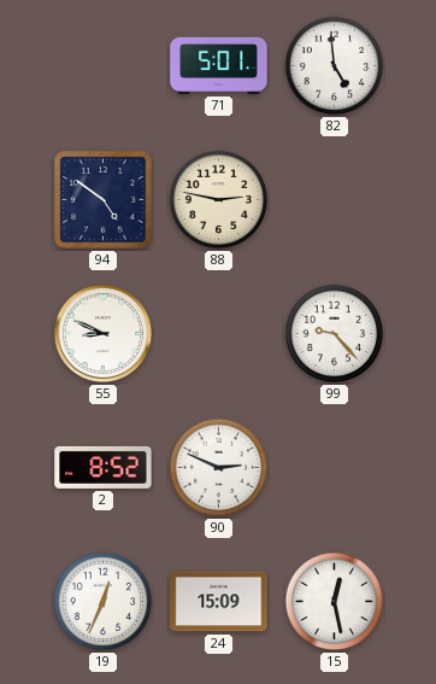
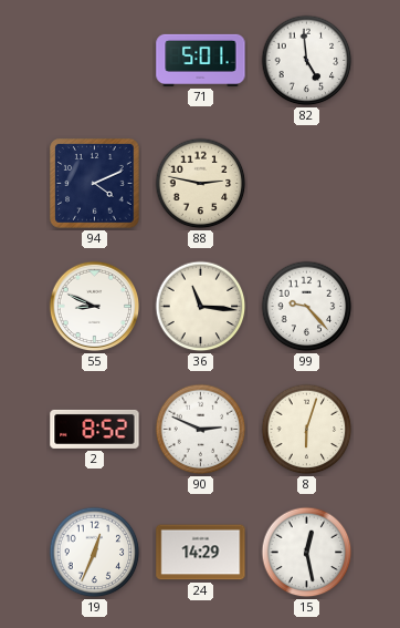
94: 4:51 -> 4:11
36: none -> 11:16
8: none -> 6:03
24: 15:09 -> 14:29
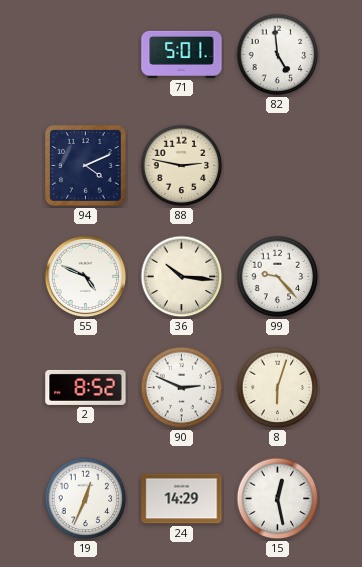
55: 8:49 -> 4:49
36: 11:16 -> 10:16
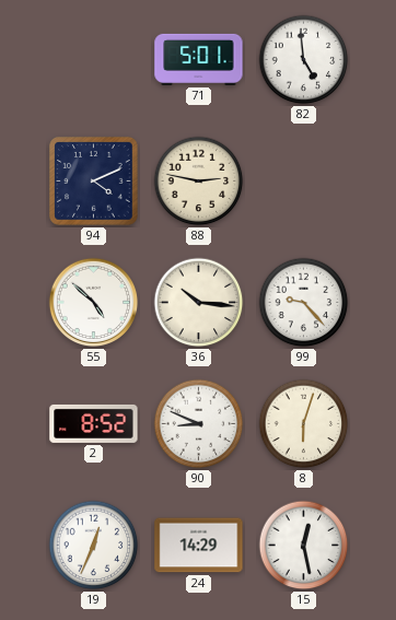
55: 4:49 -> 4:52
90: 2:49 -> 8:49
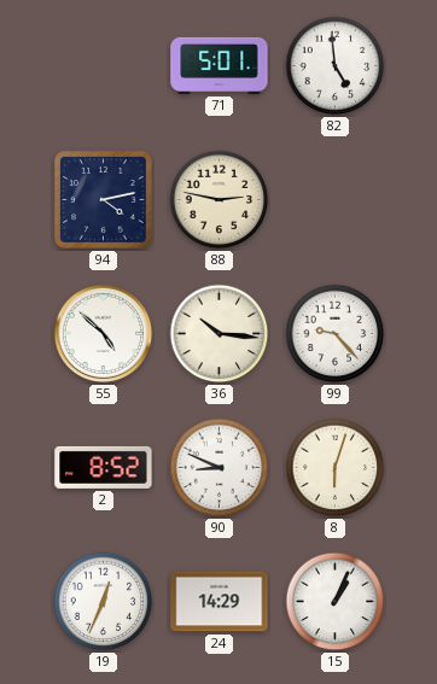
94: 4:11 -> 4:13
15: 12:28 -> 1:04
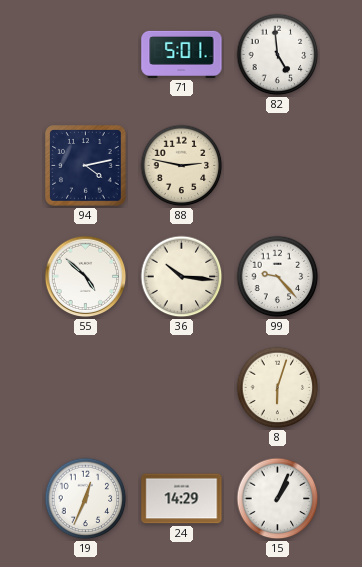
2: 8:52 -> none
90: 8:49 -> none
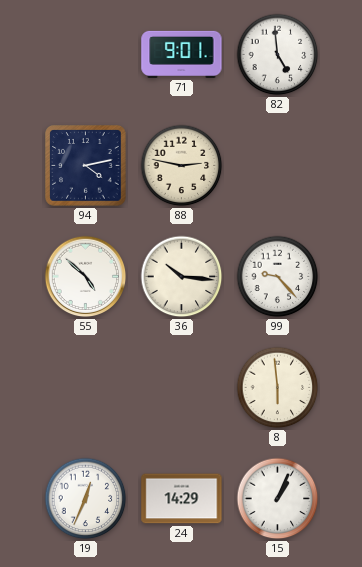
71: 5:01 -> 9:01
8: 6:03 -> 5:59
